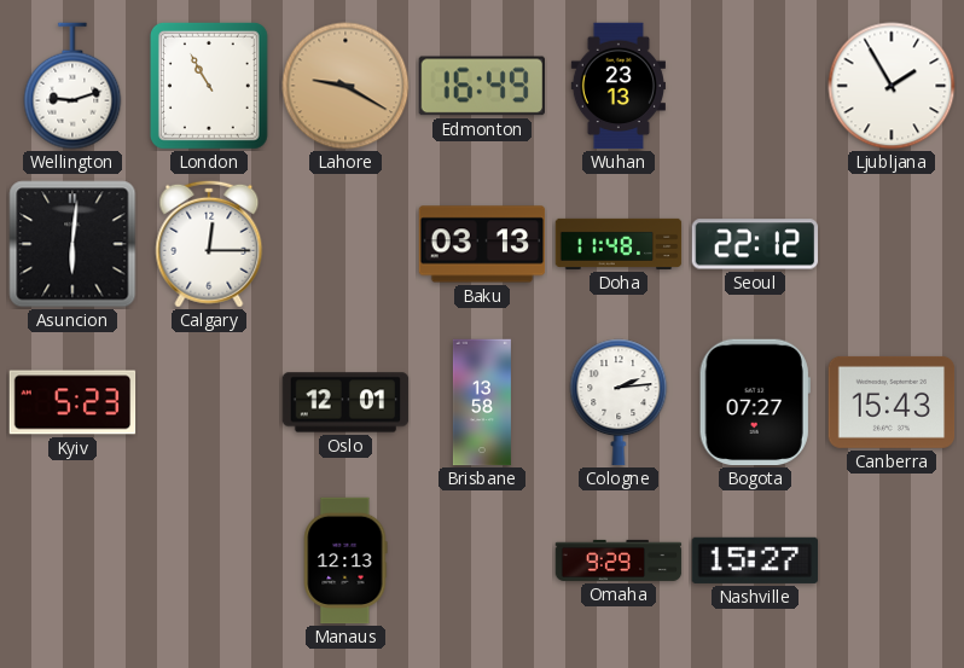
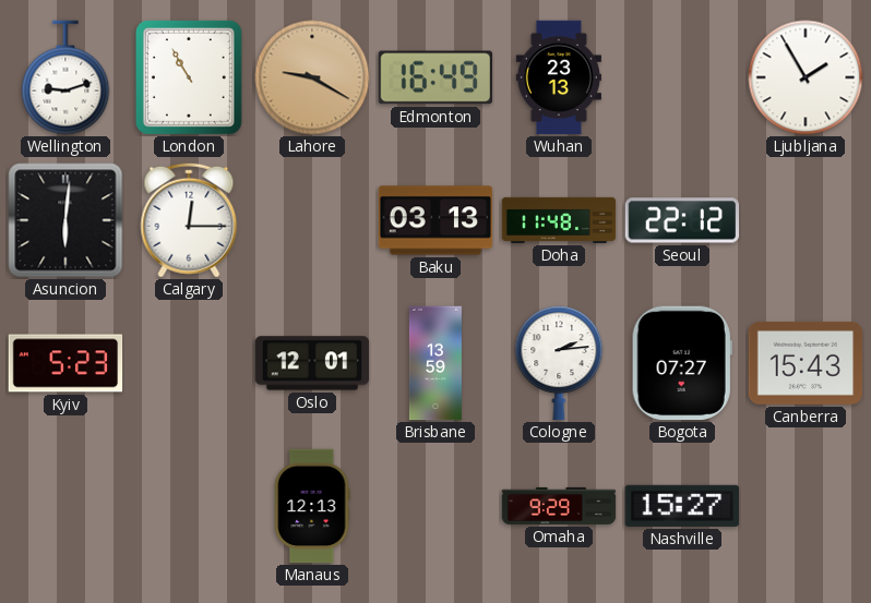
Brisbane: 13:58 -> 13:59
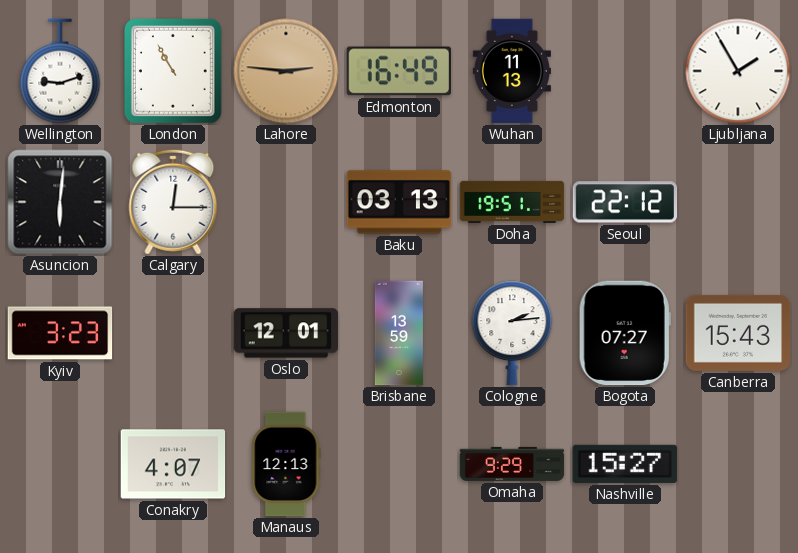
Lahore: 9:20 -> 2:46
Wuhan: 23:13 -> 11:13
Doha: 11:48 -> 19:51
Kyiv: 5:23 -> 3:23
Conakry: none -> 4:07
